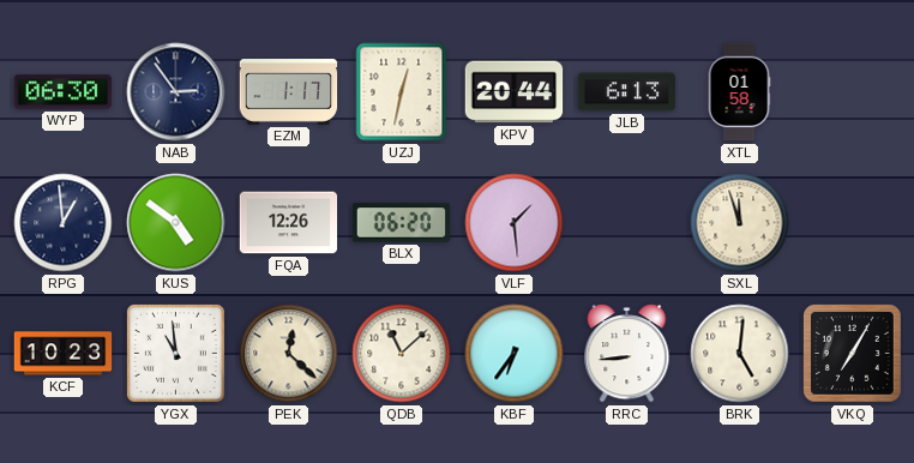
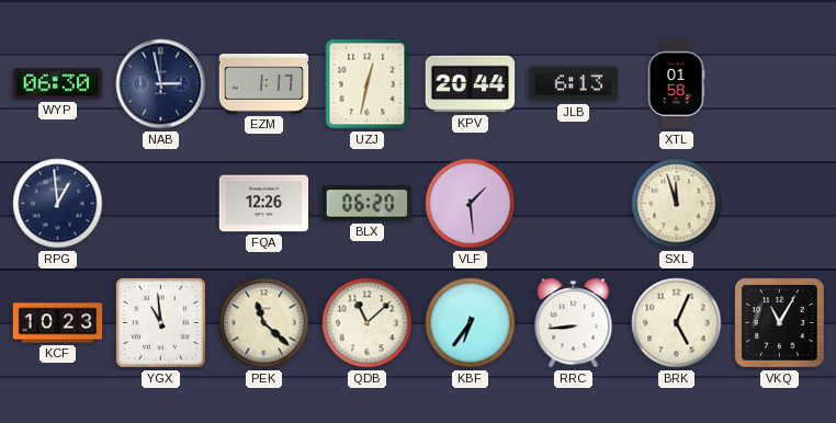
NAB: 2:54 -> 2:58
KUS: 4:51 -> none
PEK: 12:22 -> 11:22
BRK: 5:01 -> 5:04
VKQ: 7:05 -> 11:05
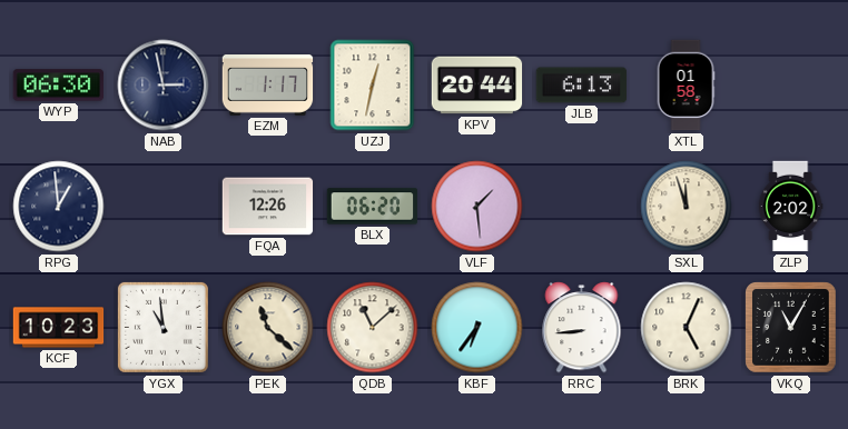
ZLP: none -> 2:02
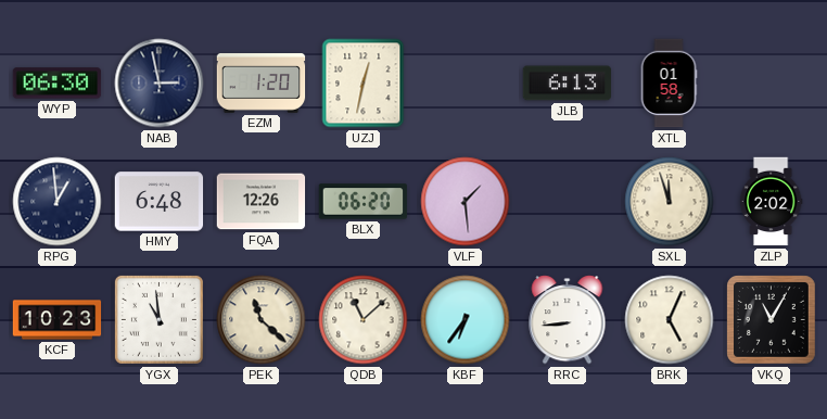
EZM: 1:17 -> 1:20
KPV: 20:44 -> none
HMY: none -> 6:48
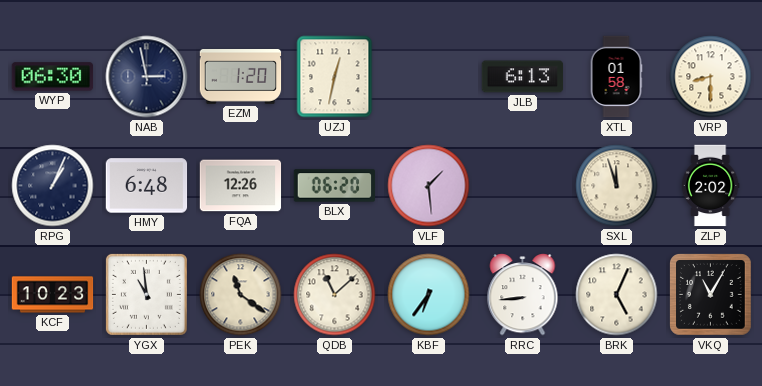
VRP: none -> 8:30
RPG: 12:59 -> 1:04
PEK: 11:22 -> 11:21
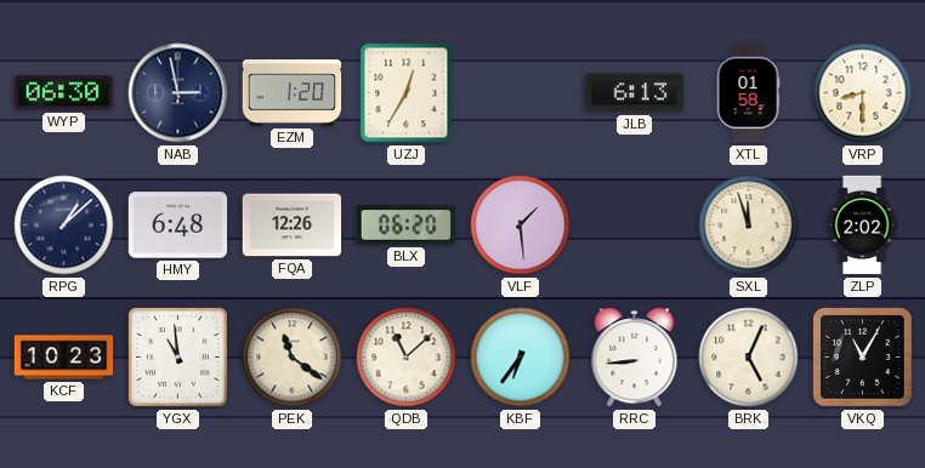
UZJ: 12:32 -> 12:35
RPG: 1:04 -> 1:08
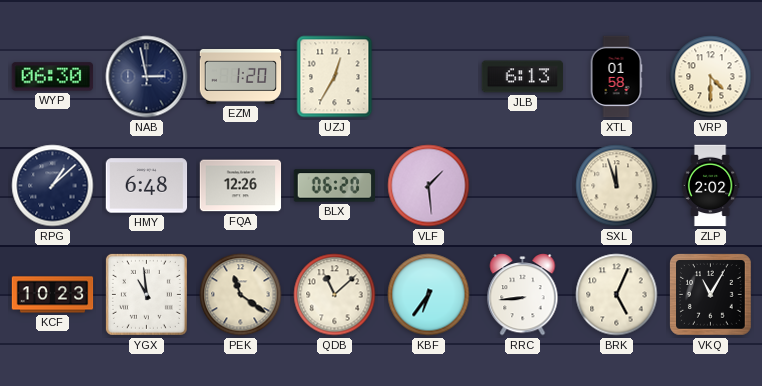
VRP: 8:30 -> 4:30
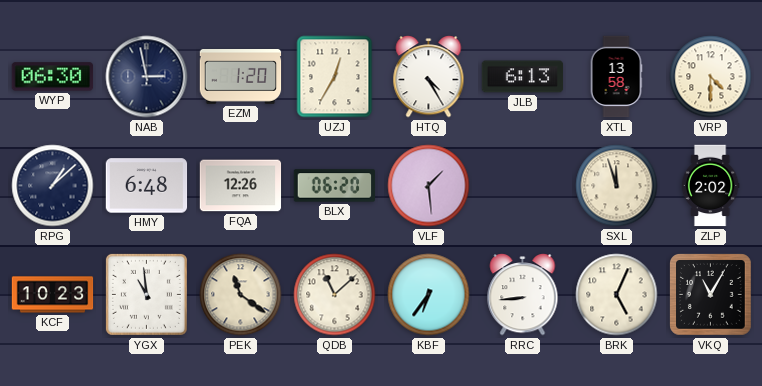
HTQ: none -> 4:25
XTL: 01:58 -> 13:58
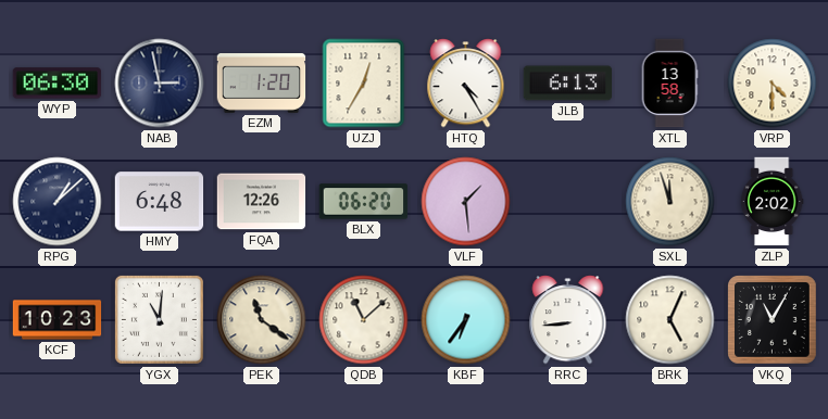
YGX: 10:59 -> 11:01
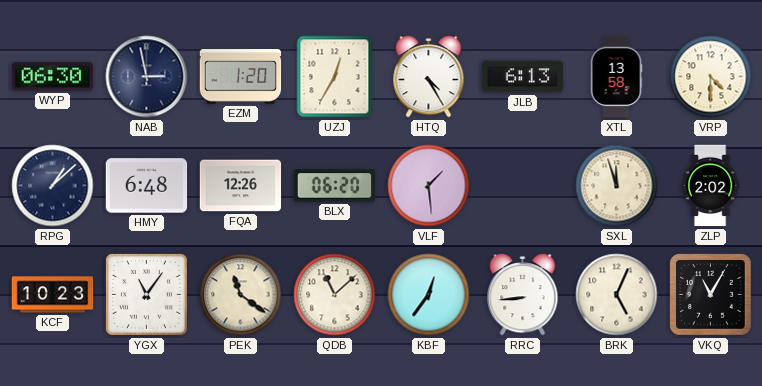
YGX: 11:01 -> 11:06
KBF: 6:36 -> 12:36
